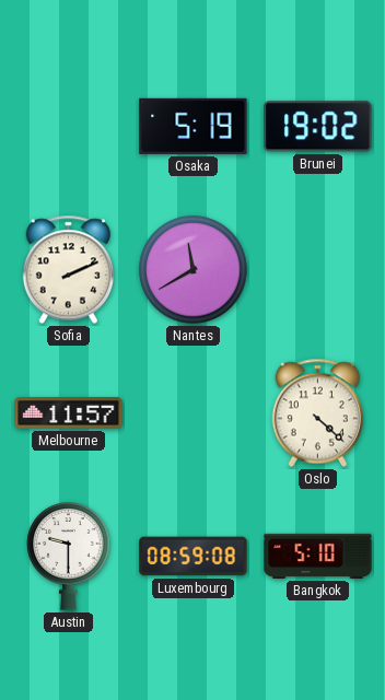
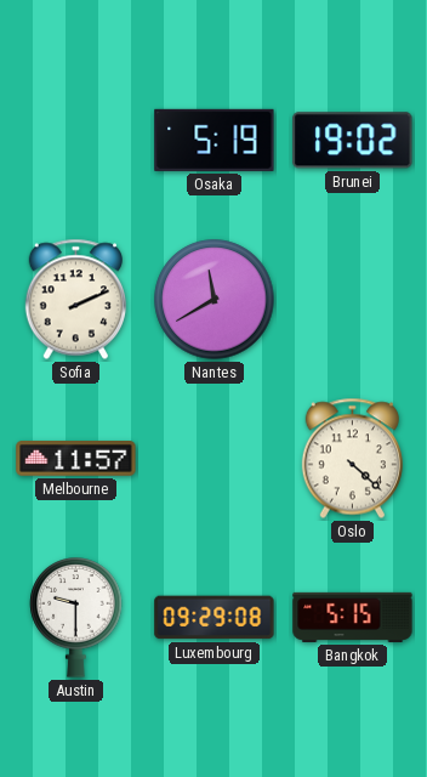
Luxembourg: 08:59 -> 09:29
Bangkok: 5:10 -> 5:15
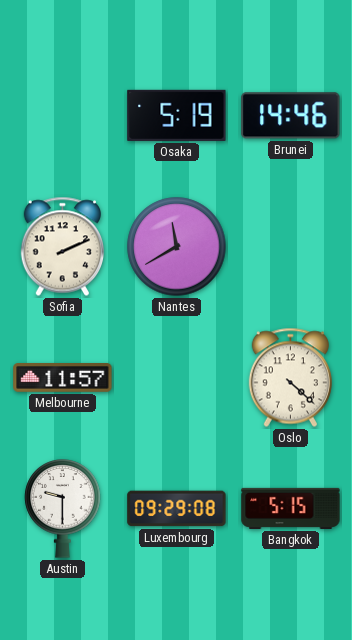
Brunei: 19:02 -> 14:46
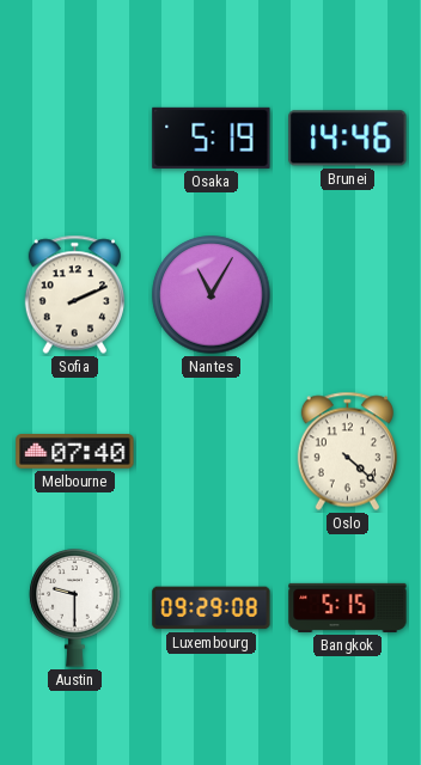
Nantes: 11:40 -> 11:05
Melbourne: 11:57 -> 07:40
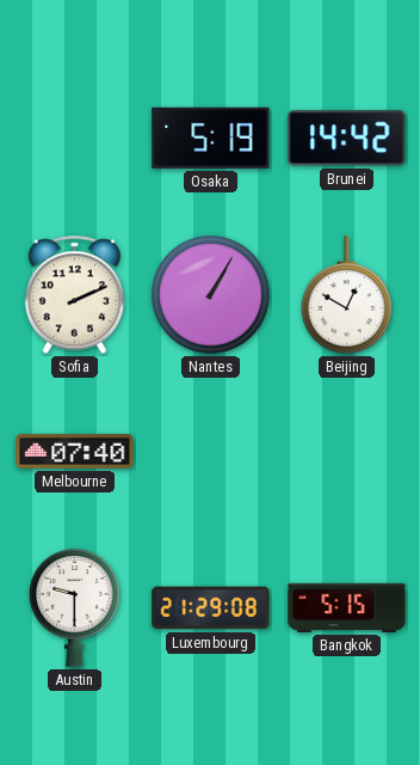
Brunei: 14:46 -> 14:42
Nantes: 11:05 -> 1:05
Beijing: none -> 12:50
Oslo: 4:22 -> none
Luxembourg: 09:29 -> 21:29
